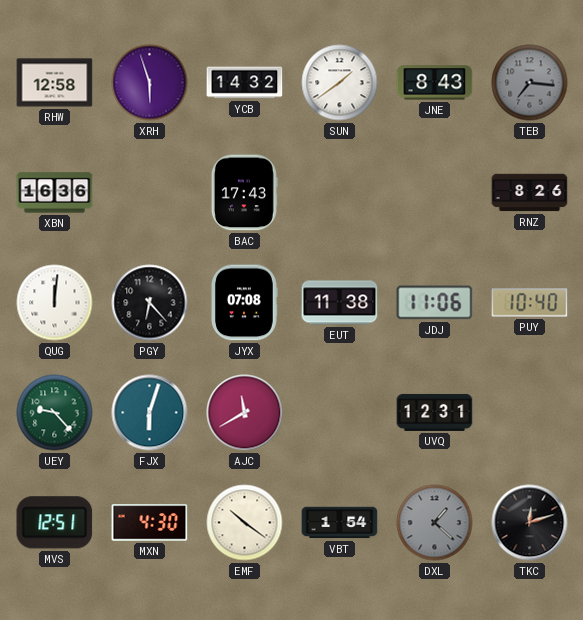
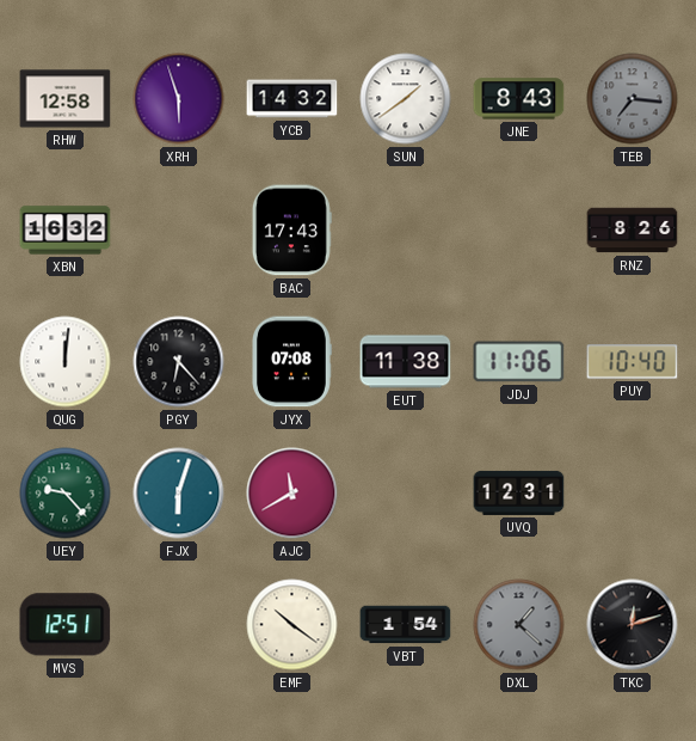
XBN: 16:36 -> 16:32
MXN: 4:30 -> none
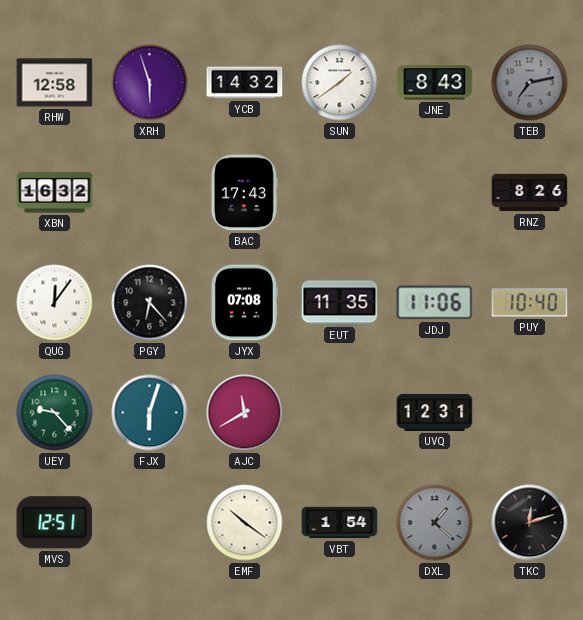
TEB: 7:16 -> 7:13
QUG: 12:01 -> 12:06
EUT: 11:38 -> 11:35
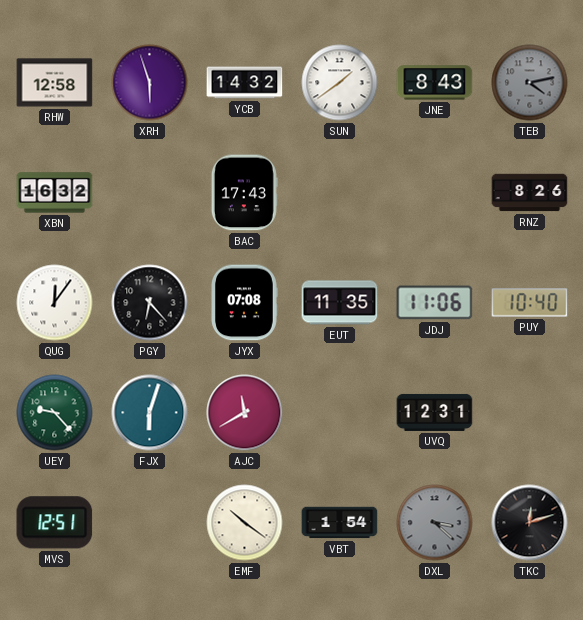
TEB: 7:13 -> 4:13
DXL: 1:22 -> 3:22
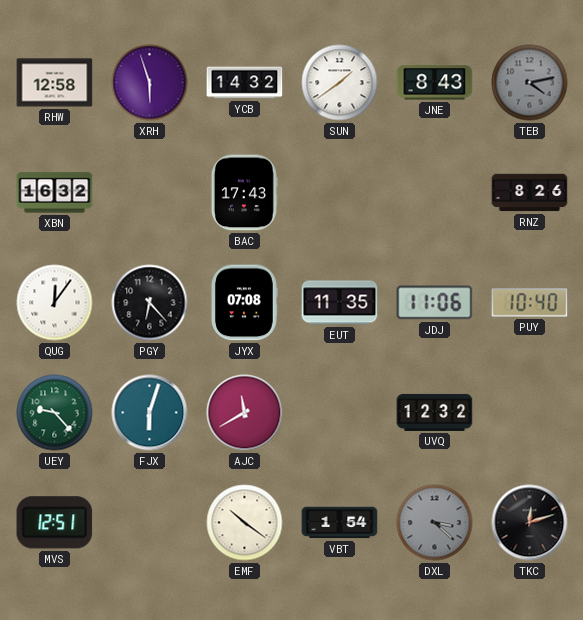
UVQ: 12:31 -> 12:32
